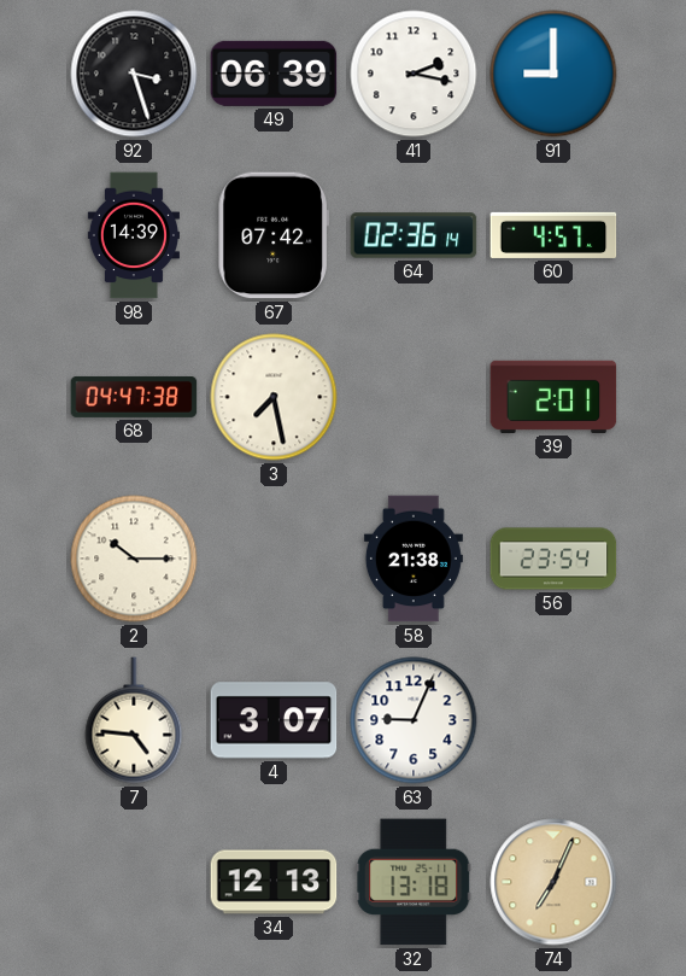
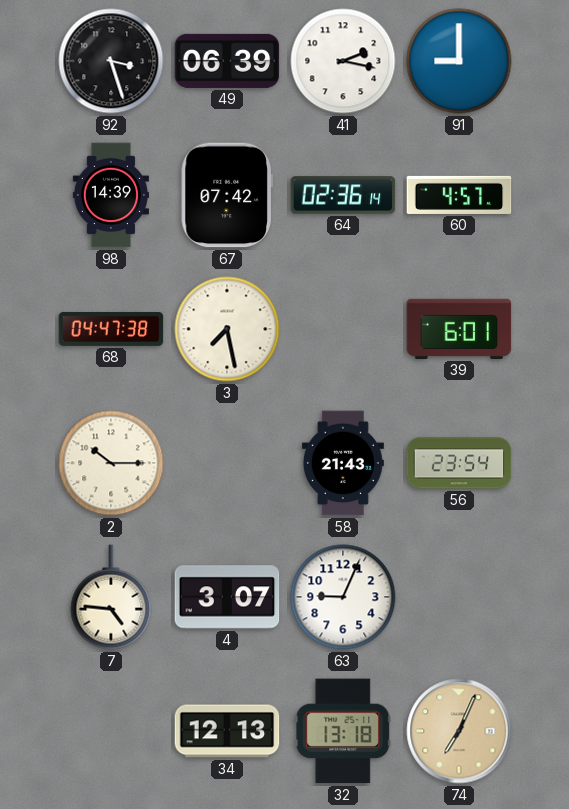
39: 2:01 -> 6:01
58: 21:38 -> 21:43
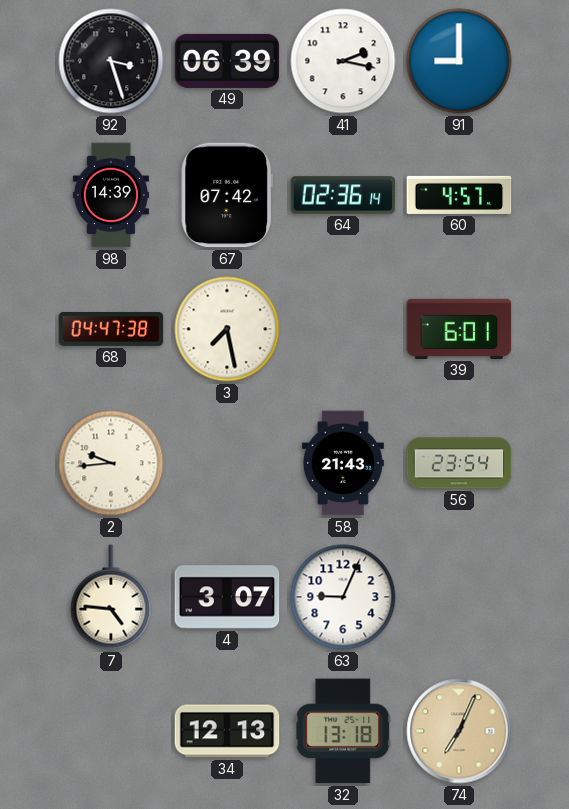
2: 10:15 -> 9:44
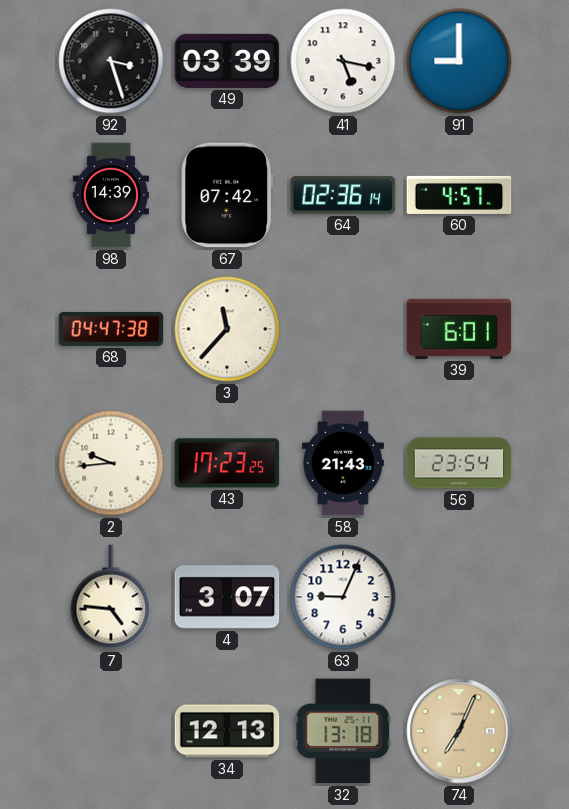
49: 06:39 -> 03:39
41: 2:17 -> 5:17
3: 7:28 -> 11:37
43: none -> 17:23
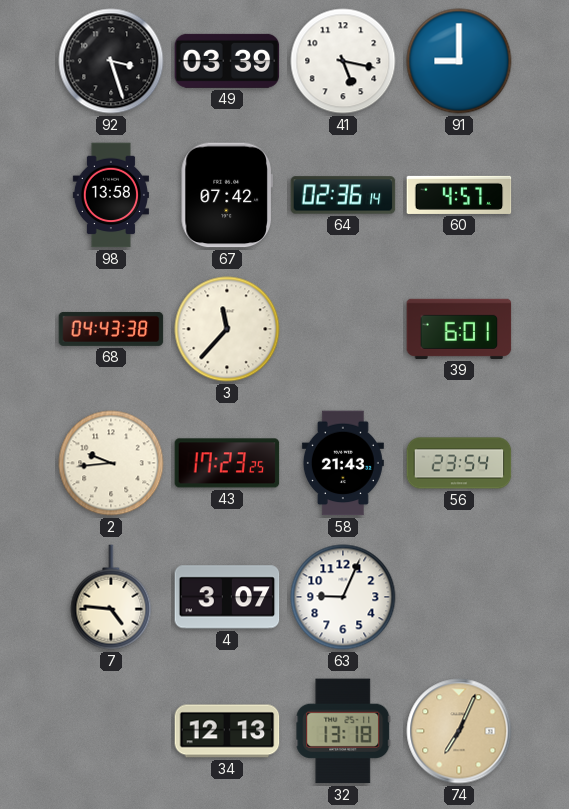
98: 14:39 -> 13:58
68: 04:47 -> 04:43
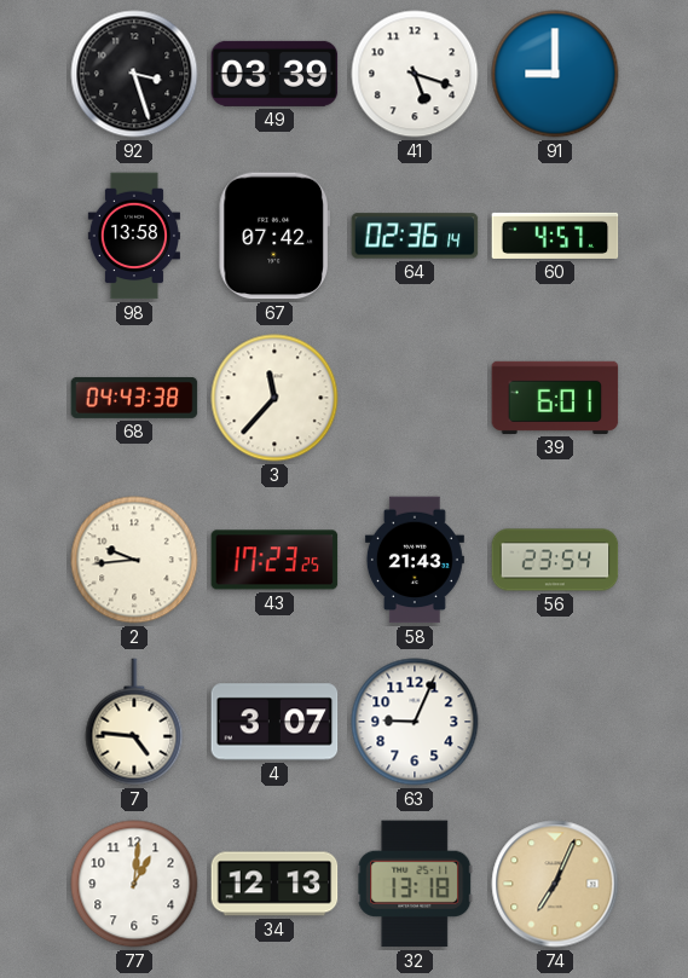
41: 5:17 -> 5:18
77: none -> 1:01
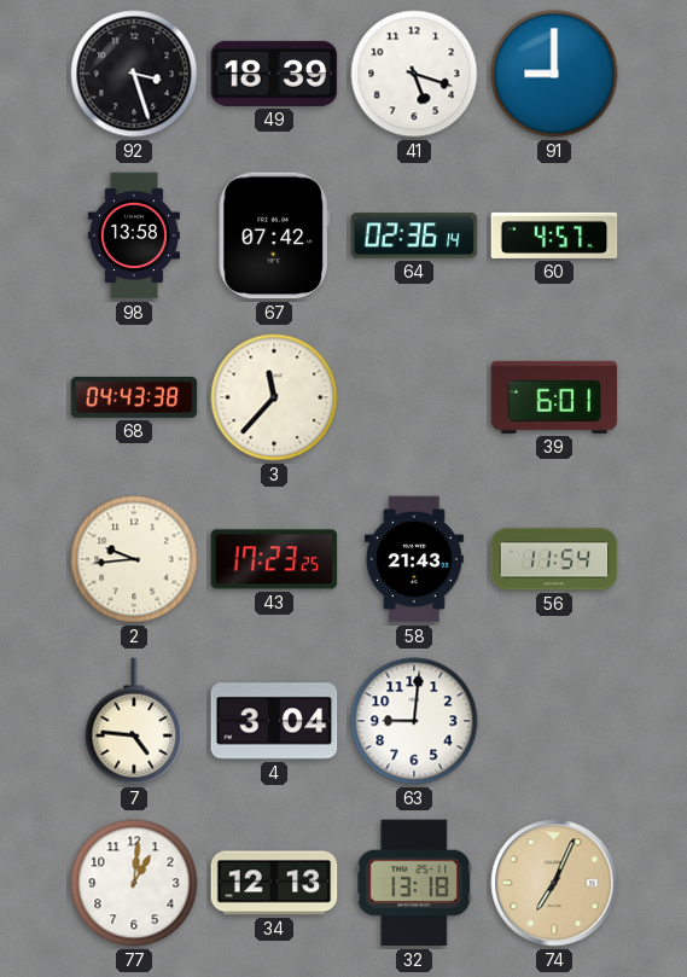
49: 03:39 -> 18:39
56: 23:54 -> 11:54
4: 3:07 -> 3:04
63: 9:04 -> 9:01
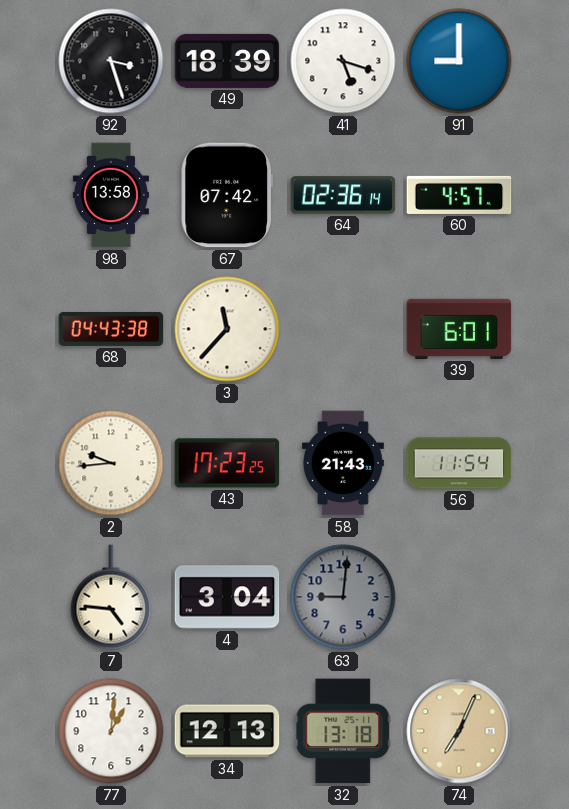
63 dial: white -> grey
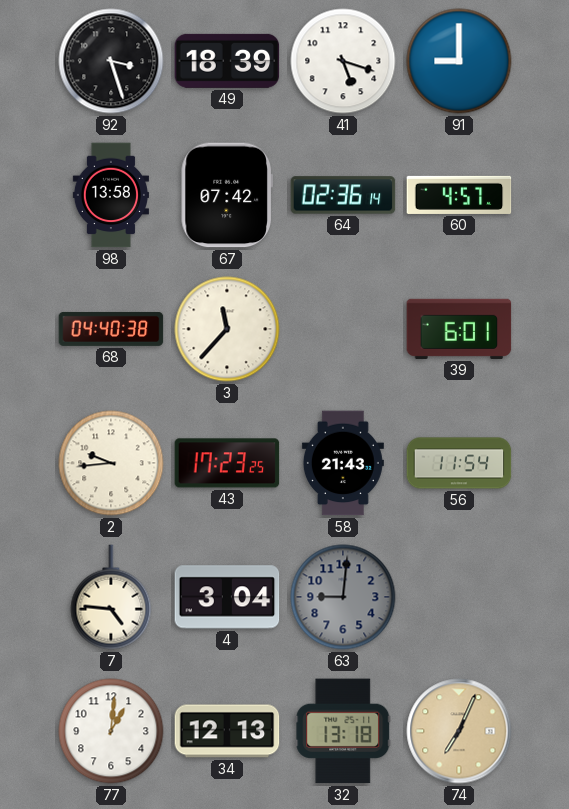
68: 04:43 -> 04:40
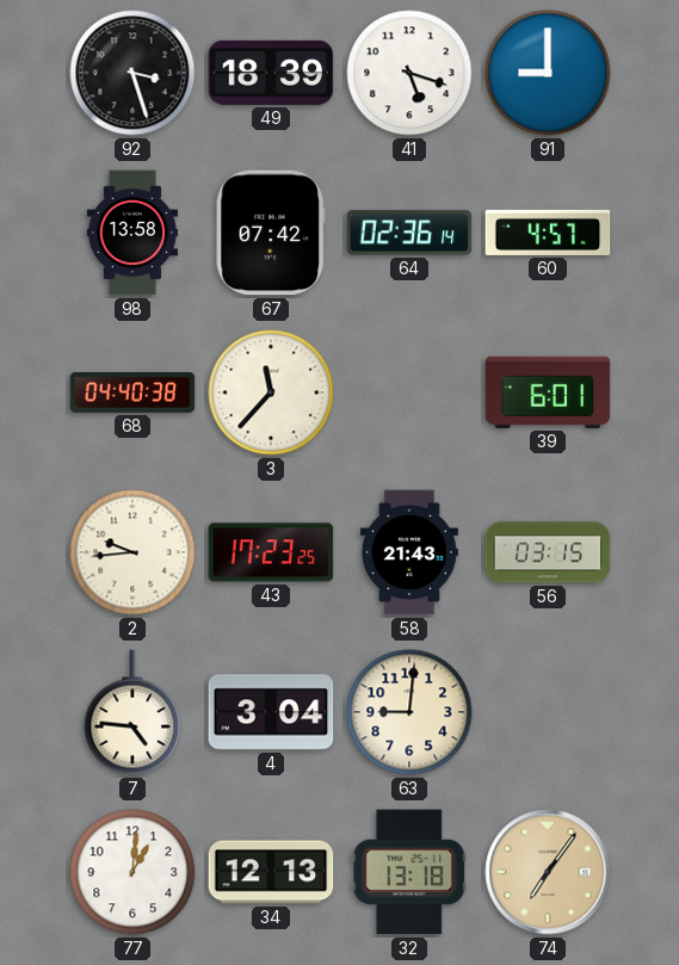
56: 11:54 -> 03:15
63 dial: grey -> cream
74: 7:04 -> 7:06
